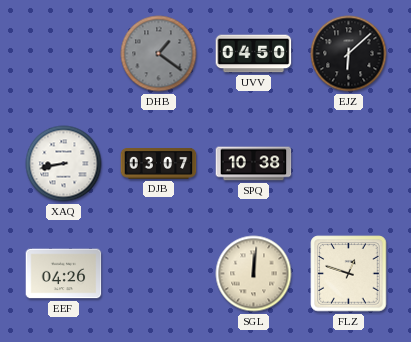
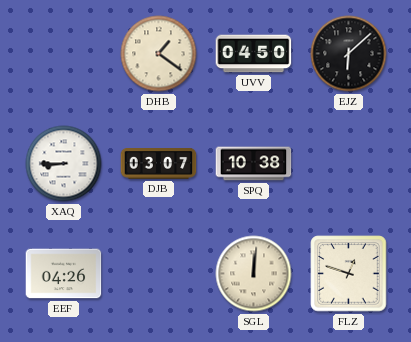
DHB dial: grey -> cream
XAQ: 8:43 -> 8:45
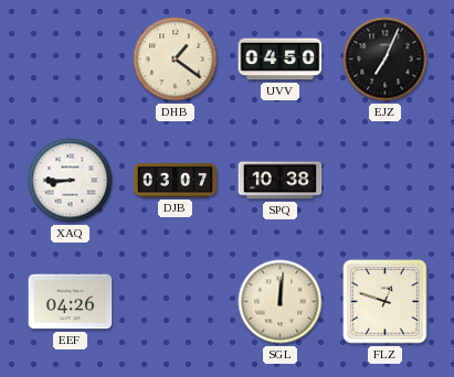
EJZ: 6:08 -> 7:04
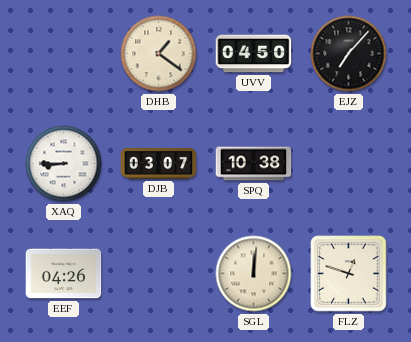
EJZ: 7:04 -> 7:07
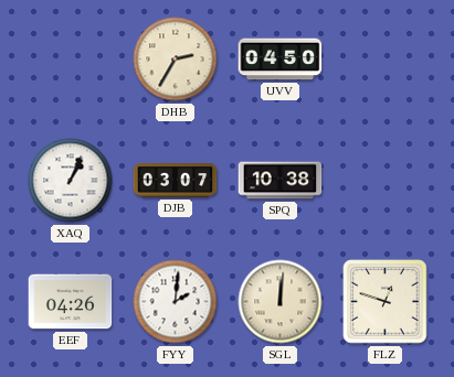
DHB: 1:21 -> 2:35
EJZ: 7:07 -> none
XAQ: 8:45 -> 1:04
FYY: none -> 2:01
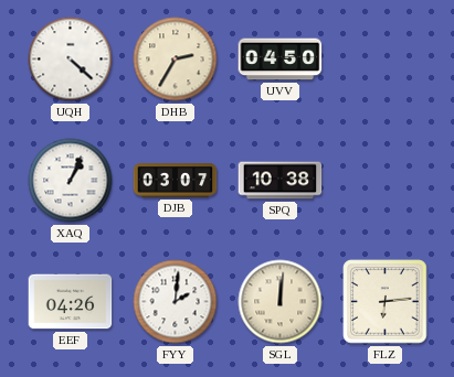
UQH: none -> 4:22
FLZ: 12:48 -> 6:14
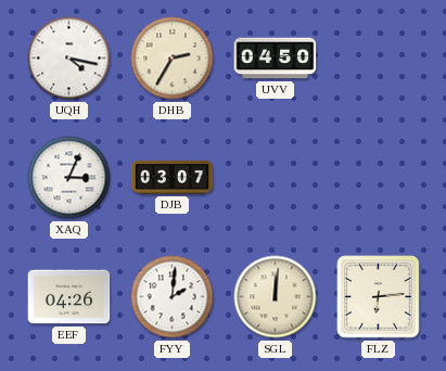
UQH: 4:22 -> 4:17
XAQ: 1:04 -> 3:04
SPQ: 10:38 -> none
